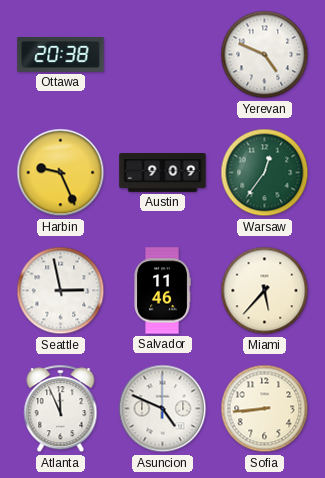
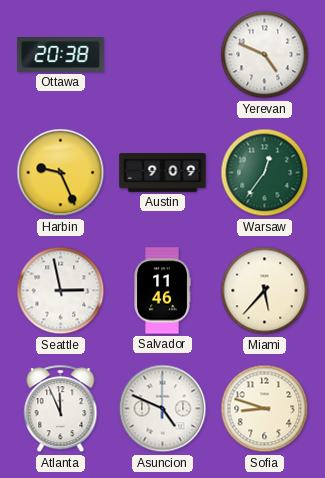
Sofia: 8:44 -> 8:48
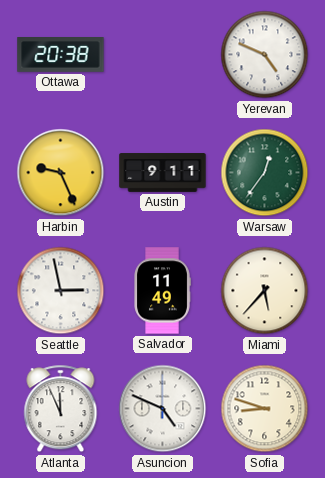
Austin: 9:09 -> 9:11
Salvador: 11:46 -> 11:49
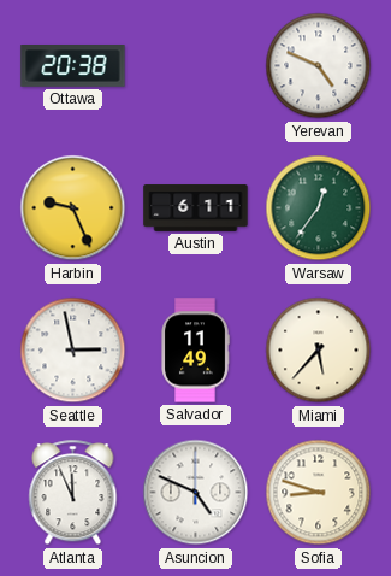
Austin: 9:11 -> 6:11
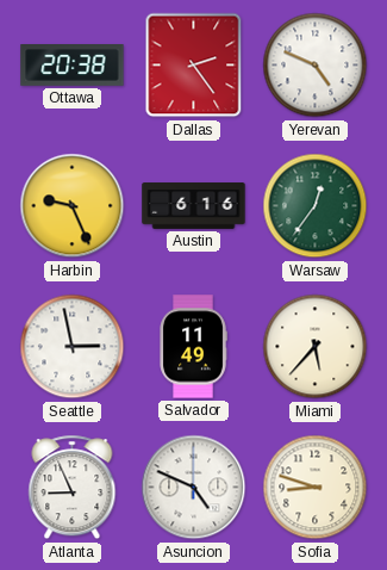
Dallas: none -> 2:24
Austin: 6:11 -> 6:16
Atlanta: 11:56 -> 8:56
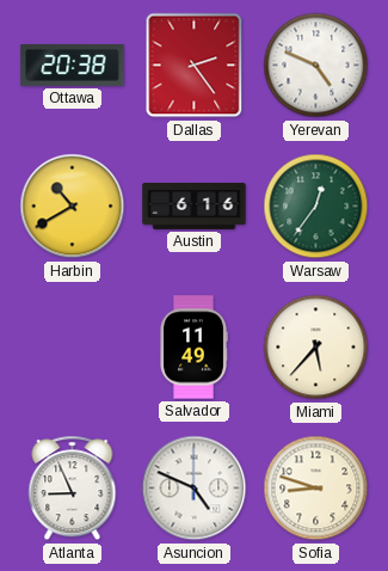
Harbin: 9:26 -> 10:40
Seattle: 2:58 -> none
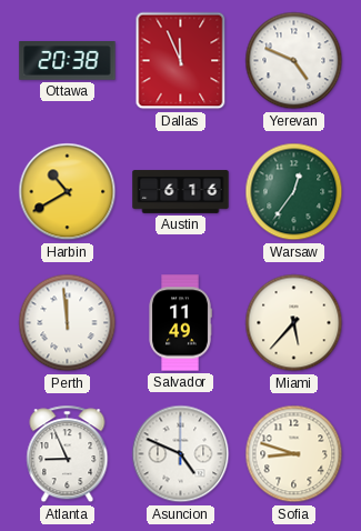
Dallas: 2:24 -> 11:56
Perth: none -> 11:59
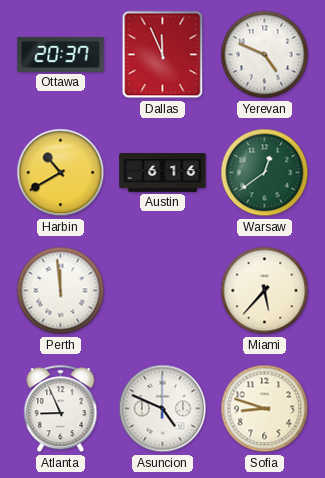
Ottawa: 20:38 -> 20:37
Warsaw: 12:36 -> 12:39
Salvador: 11:49 -> none
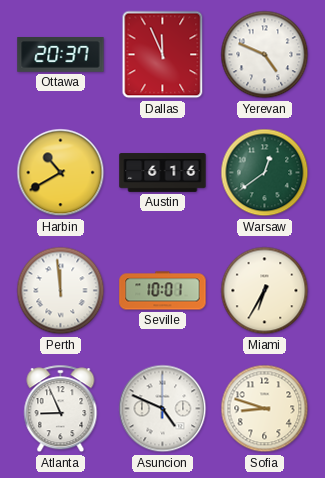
Seville: none -> 10:01
Miami: 5:37 -> 6:35
